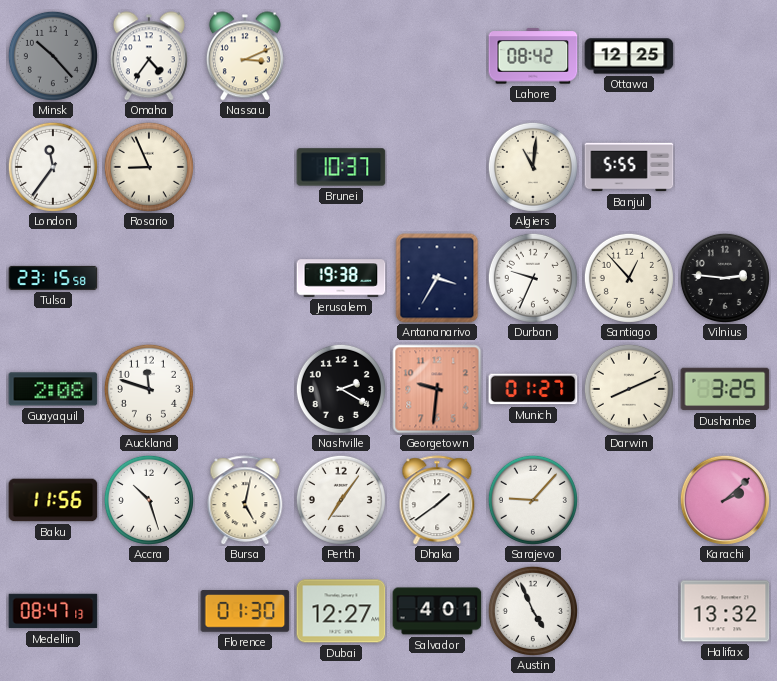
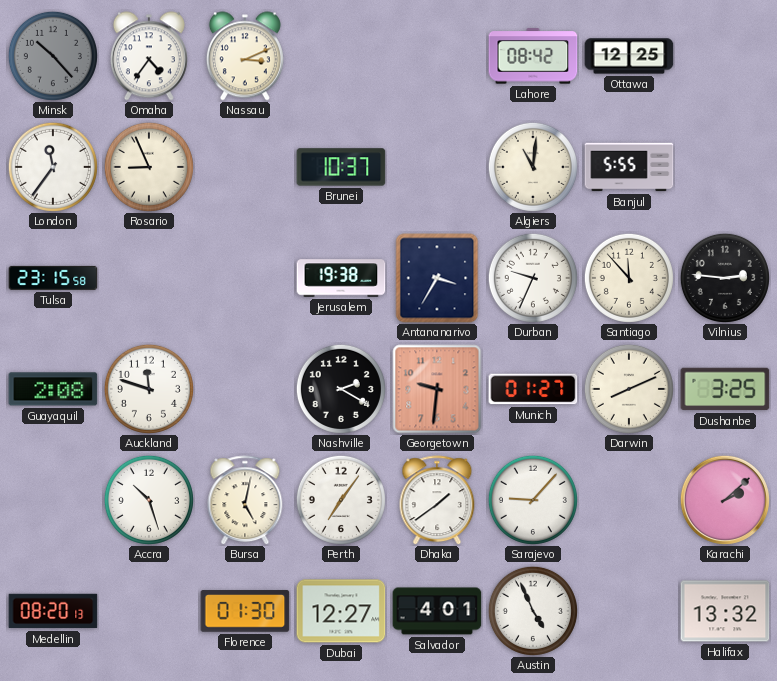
Santiago: 12:53 -> 11:53
Baku: 11:56 -> none
Medellin: 08:47 -> 08:20
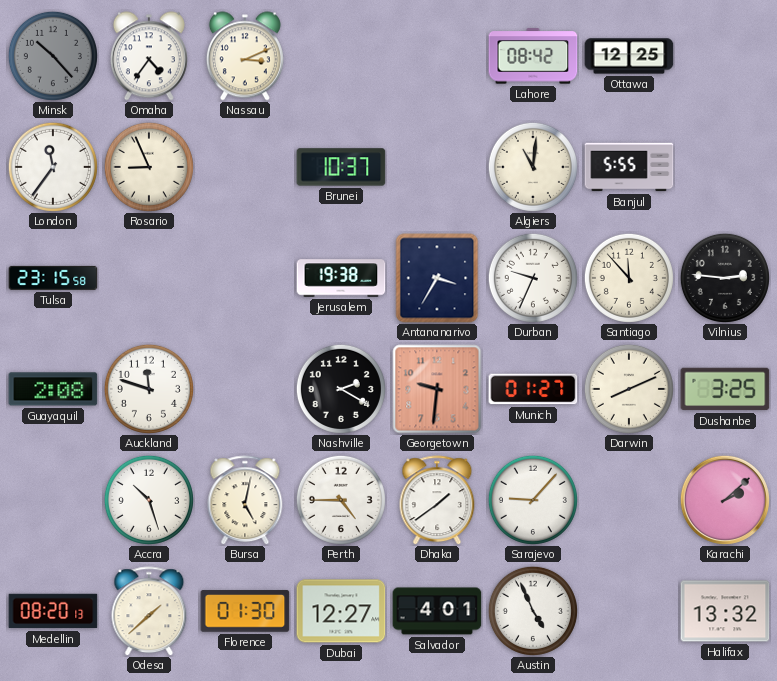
Perth: 7:06 -> 4:45
Odesa: none -> 1:38
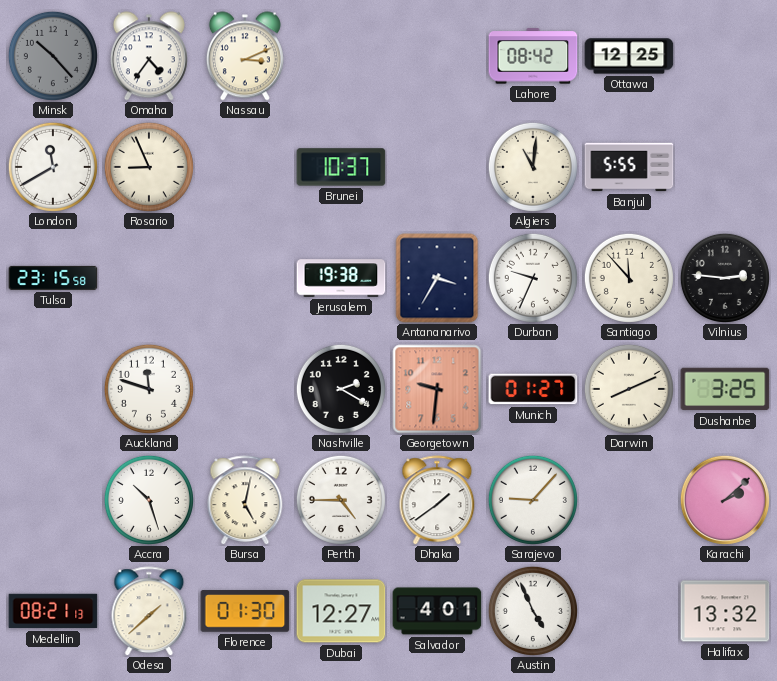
London: 11:36 -> 11:40
Guayaquil: 2:08 -> none
Medellin: 08:20 -> 08:21
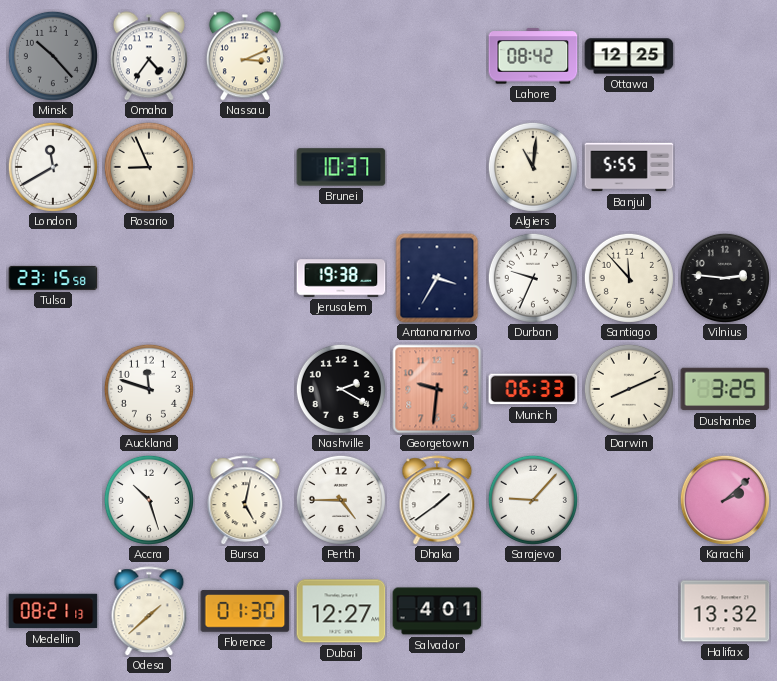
Munich: 01:27 -> 06:33
Austin: 4:56 -> none
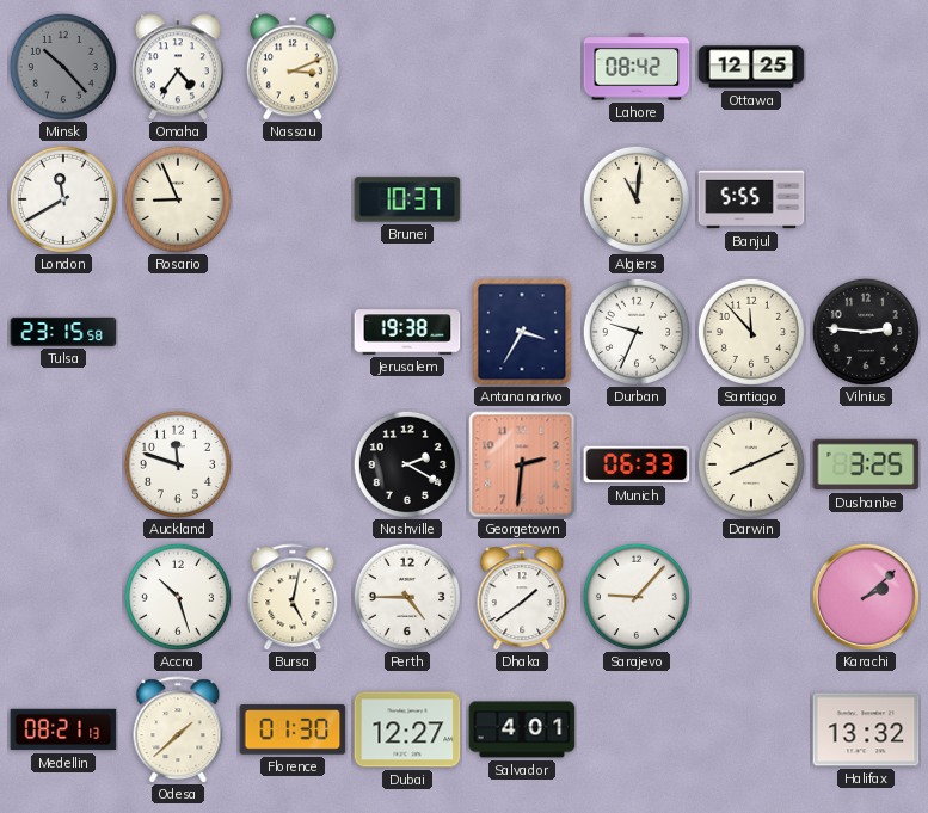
Georgetown: 9:31 -> 2:31
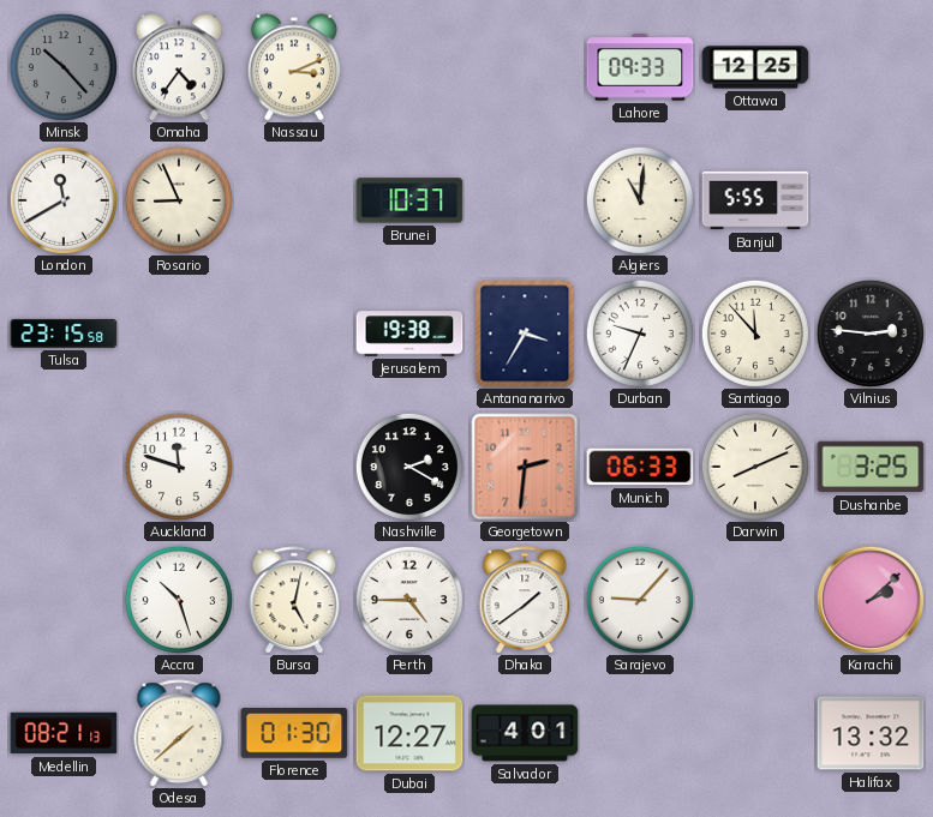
Lahore: 08:42 -> 09:33
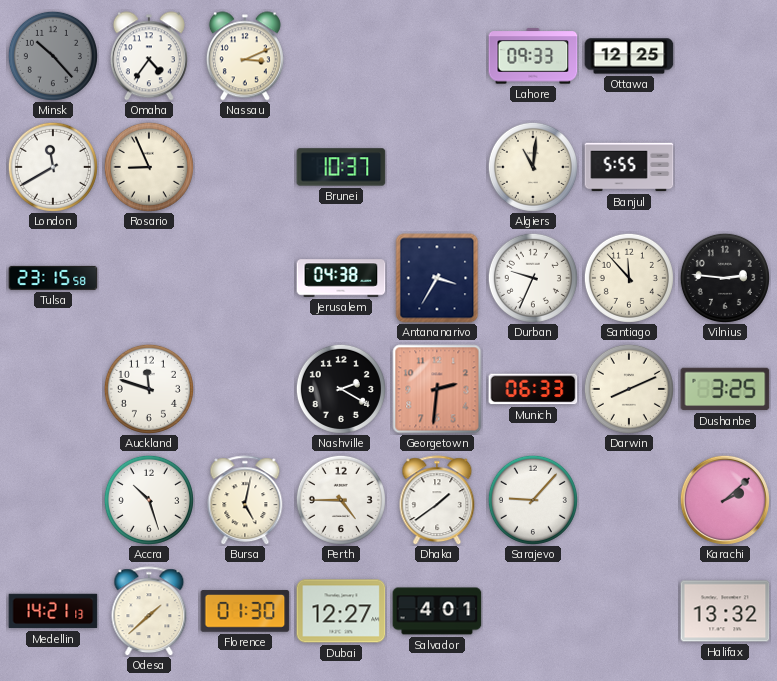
Jerusalem: 19:38 -> 04:38
Medellin: 08:21 -> 14:21
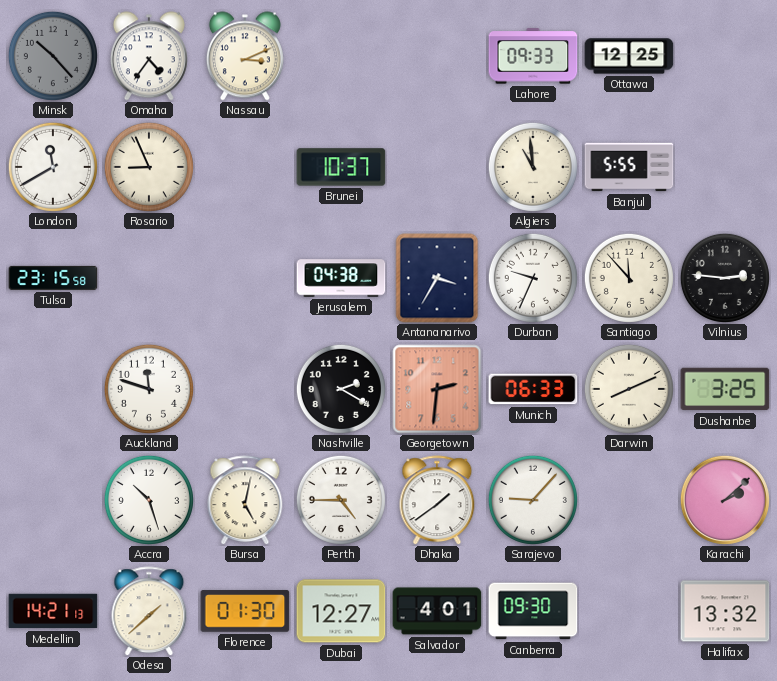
Algiers: 11:01 -> 10:59
Canberra: none -> 09:30
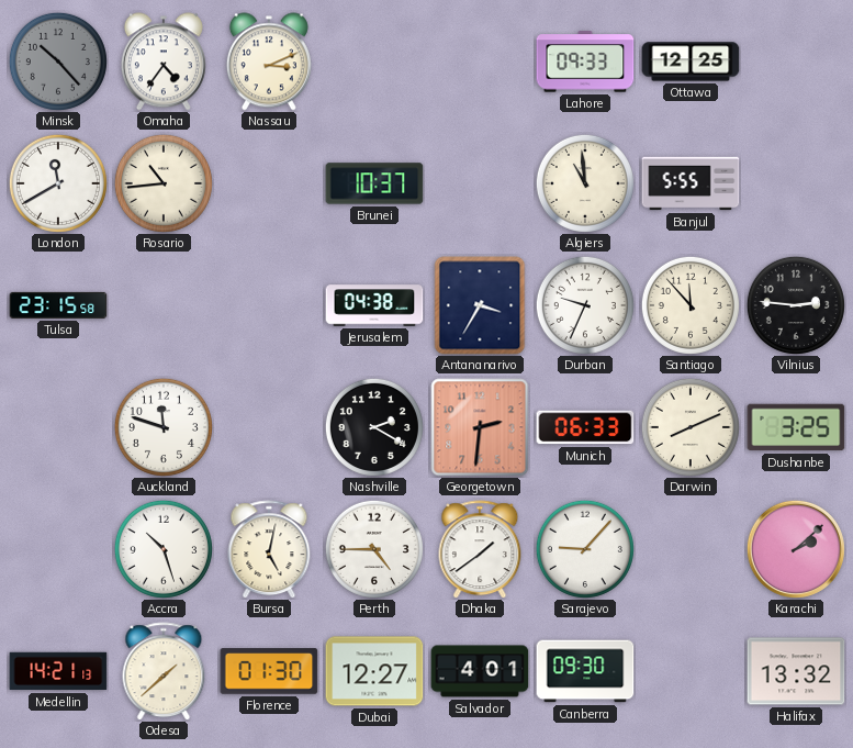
Rosario: 8:56 -> 10:44
